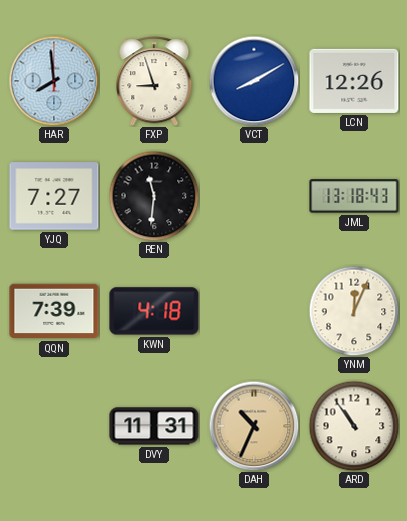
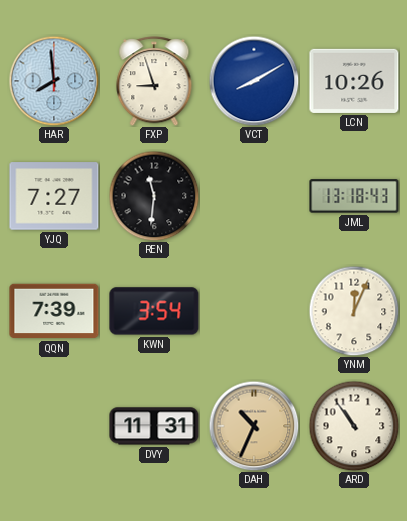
LCN: 12:26 -> 10:26
KWN: 4:18 -> 3:54
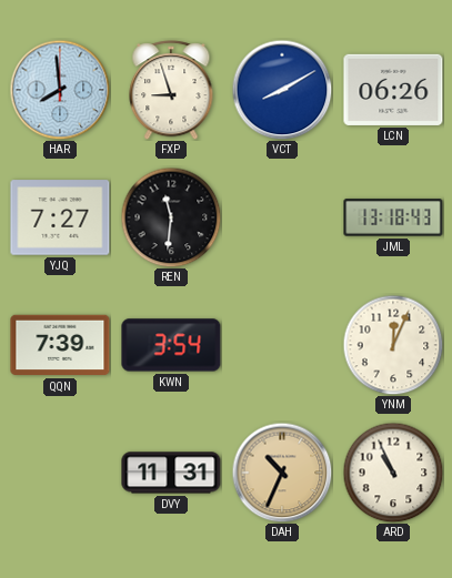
LCN: 10:26 -> 06:26
ARD: 10:54 -> 10:56
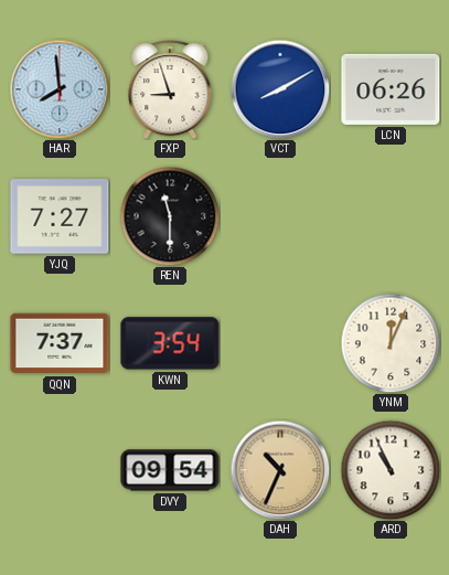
REN: 11:31 -> 11:30
JML: 13:18 -> none
QQN: 7:39 -> 7:37
DVY: 11:31 -> 09:54
